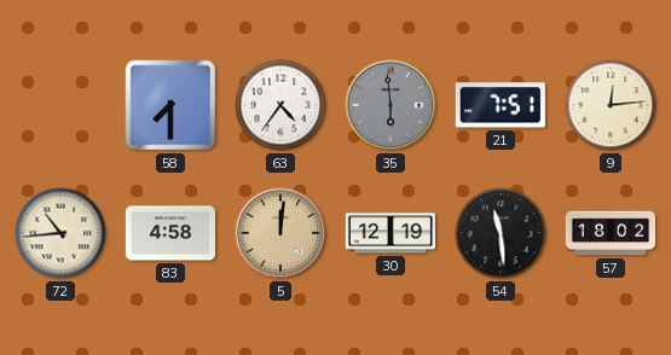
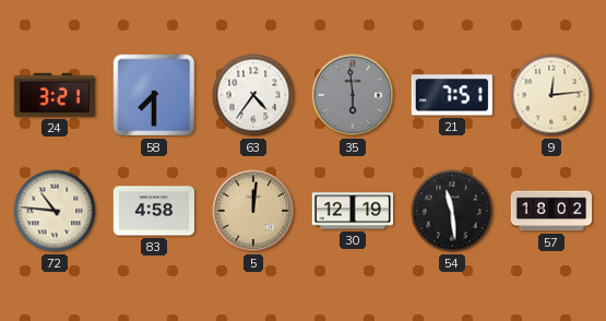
24: none -> 3:21
72: 10:44 -> 10:46
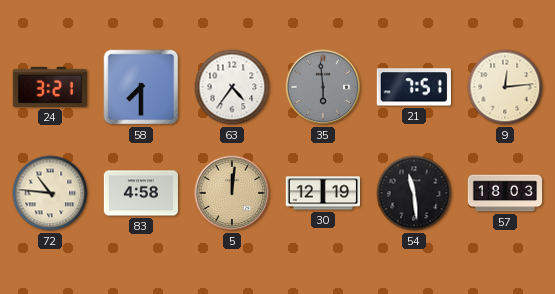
57: 18:02 -> 18:03
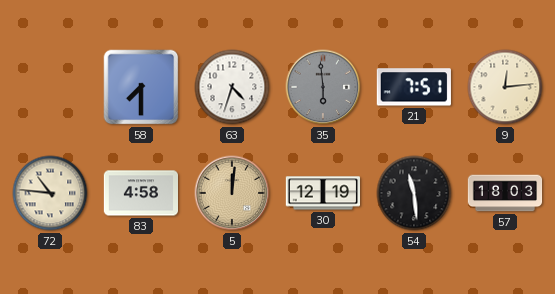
24: 3:21 -> none
63: 4:36 -> 4:33
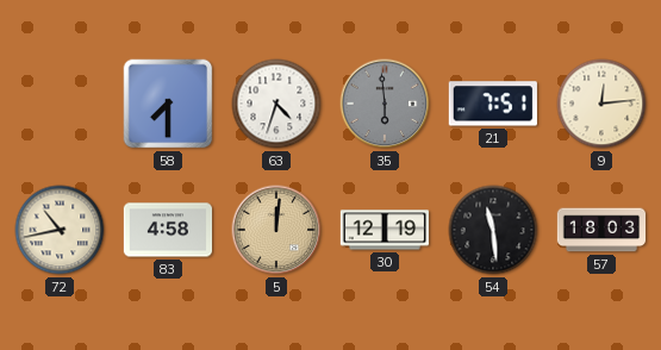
72: 10:46 -> 10:43
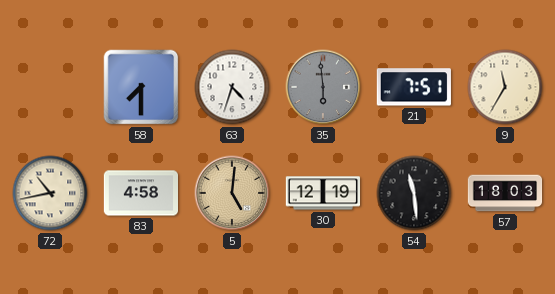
9: 12:14 -> 11:35
5: 12:01 -> 5:01
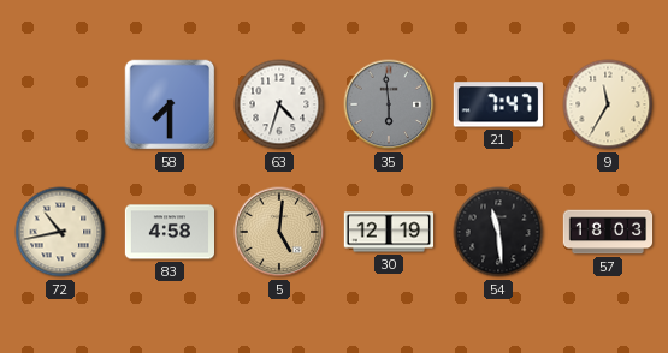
21: 7:51 -> 7:47
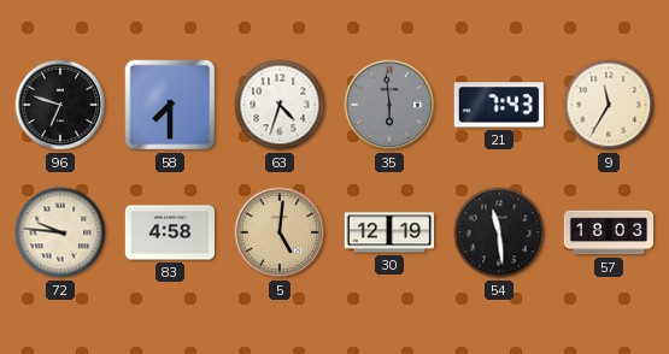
96: none -> 6:48
21: 7:47 -> 7:43
72: 10:43 -> 9:46
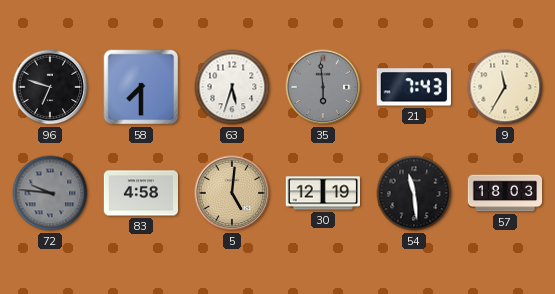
63: 4:33 -> 5:33
72 dial: cream -> grey
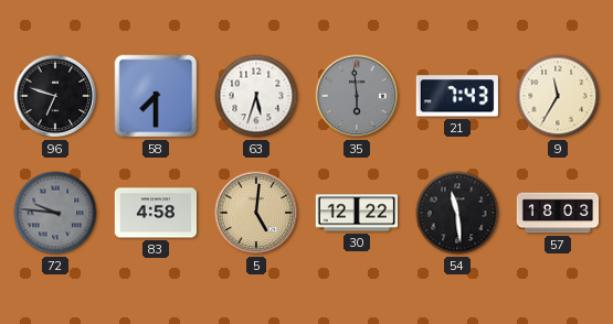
30: 12:19 -> 12:22
